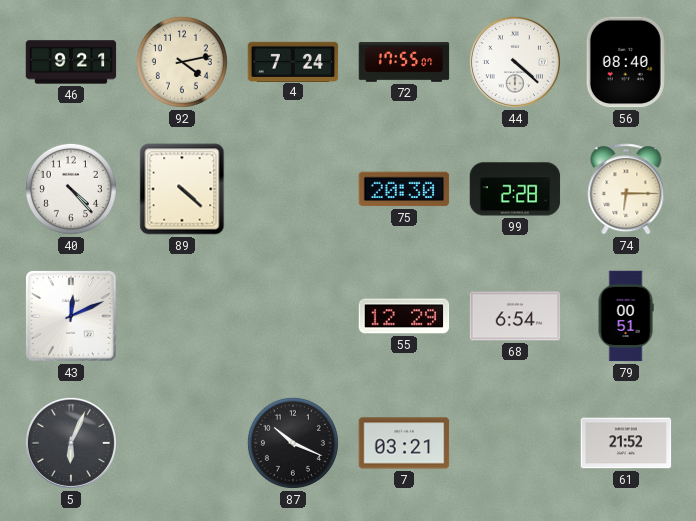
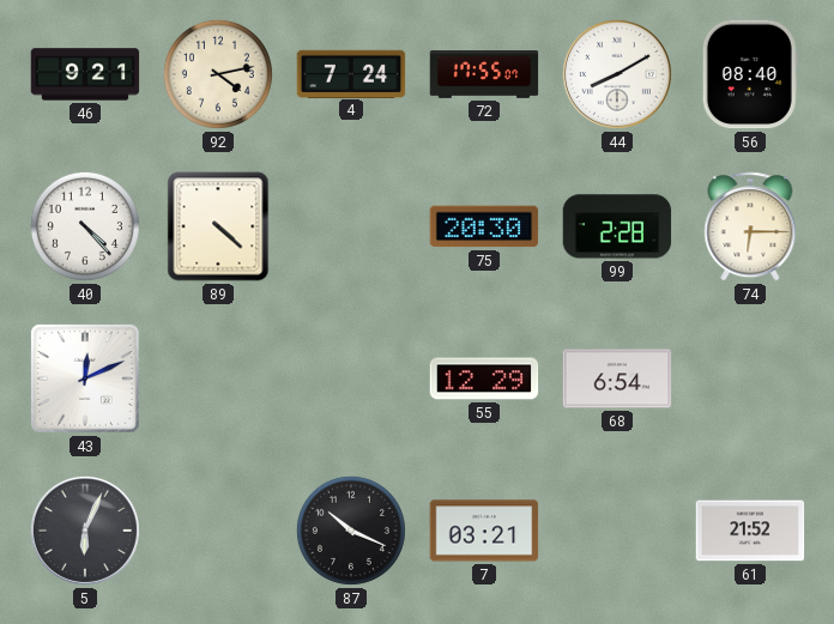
44: 4:22 -> 8:10
79: 00:51 -> none
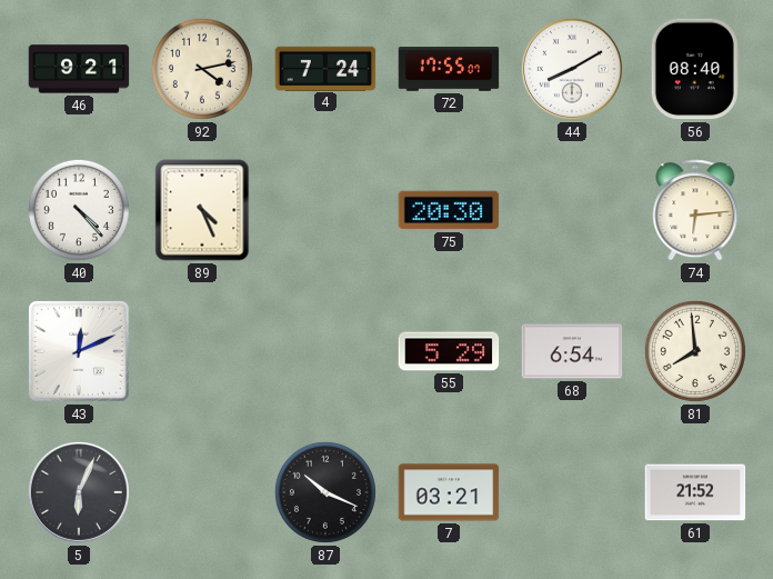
89: 4:22 -> 4:26
99: 2:28 -> none
74: 6:15 -> 6:14
55: 12:29 -> 5:29
81: none -> 7:59
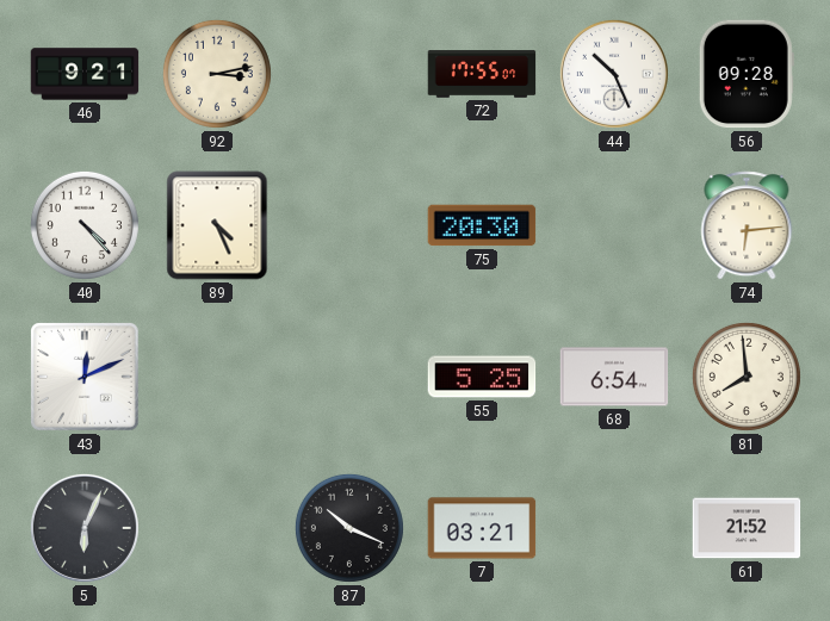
92: 4:13 -> 3:13
4: 7:24 -> none
44: 8:10 -> 10:26
56: 08:40 -> 09:28
55: 5:29 -> 5:25
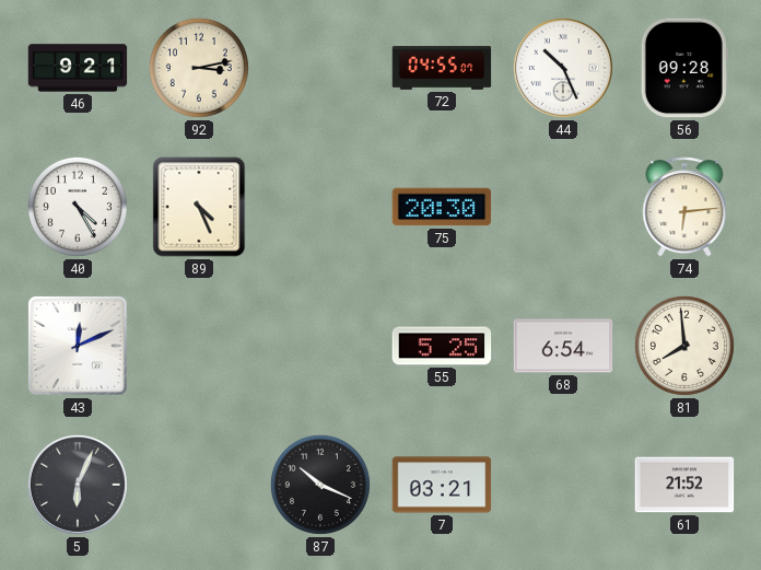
72: 17:55 -> 04:55
40: 4:23 -> 4:25
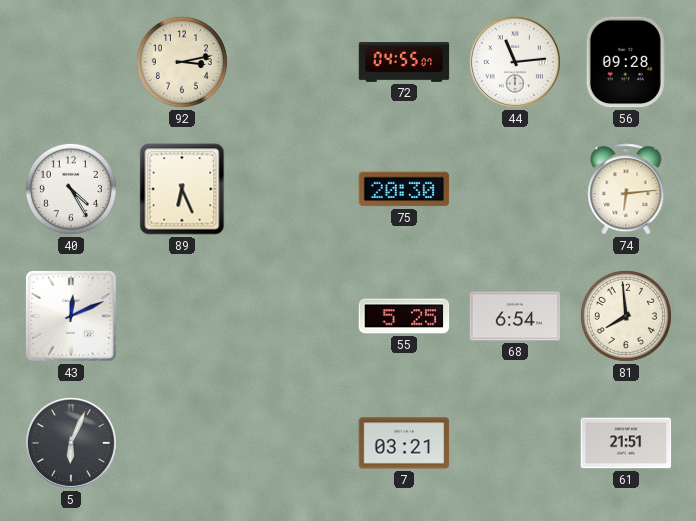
46: 9:21 -> none
44: 10:26 -> 11:14
89: 4:26 -> 6:26
87: 10:19 -> none
61: 21:52 -> 21:51
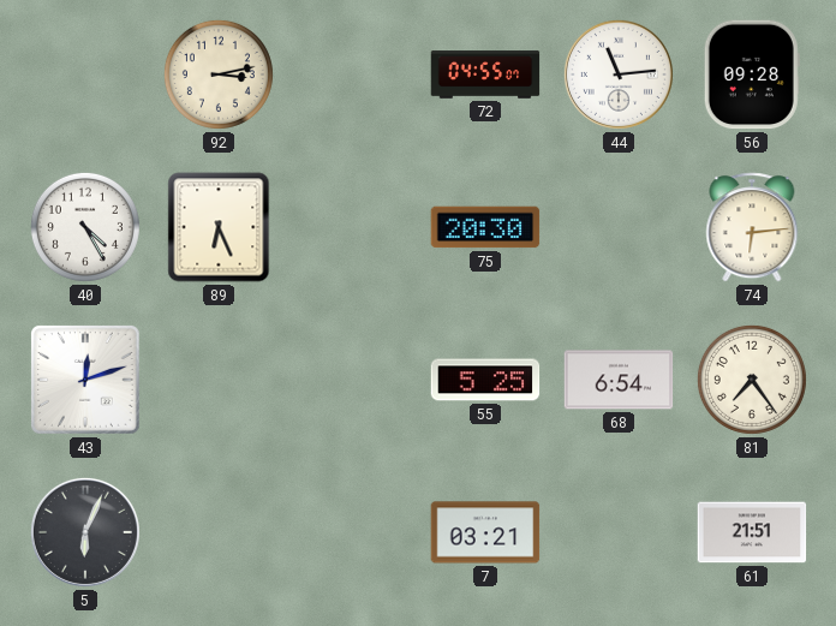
43: 12:11 -> 12:12
81: 7:59 -> 7:24
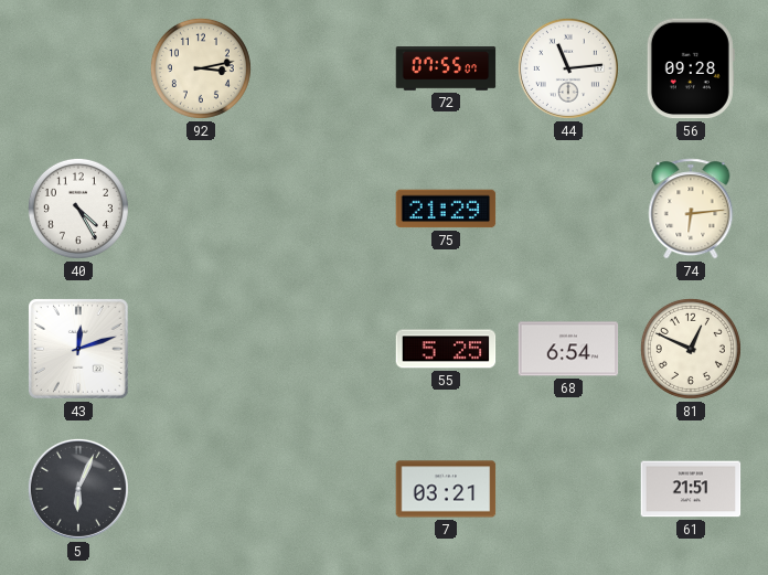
72: 04:55 -> 07:55
89: 6:26 -> none
75: 20:30 -> 21:29
81: 7:24 -> 12:49
